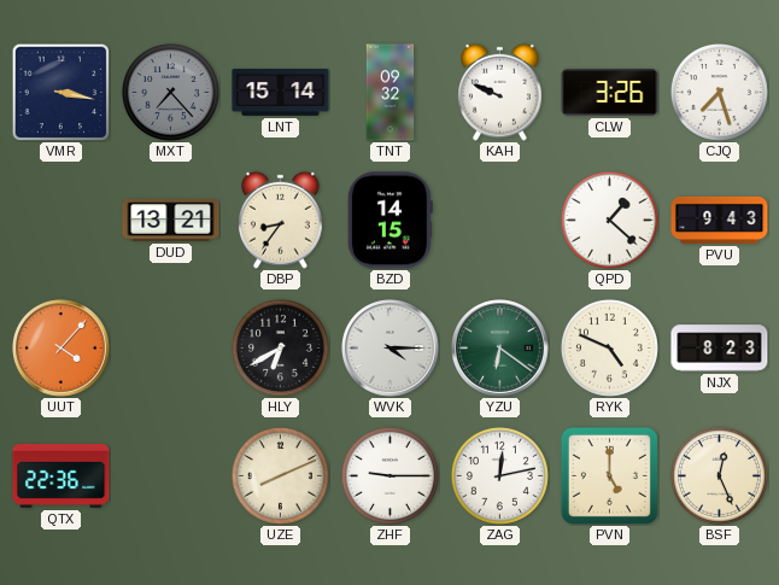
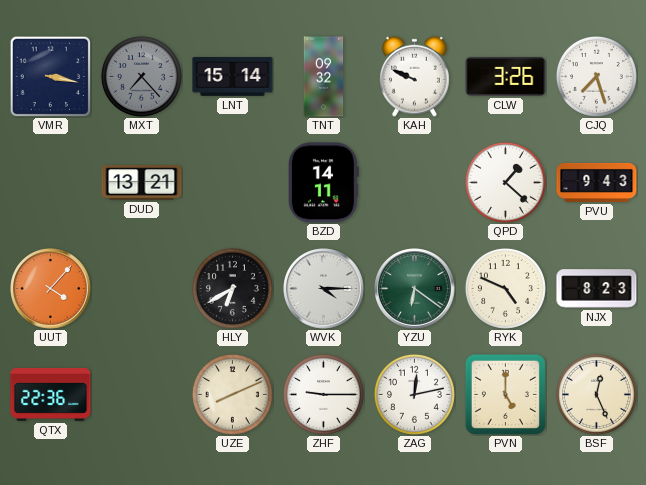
DBP: 8:36 -> none
BZD: 14:15 -> 14:11
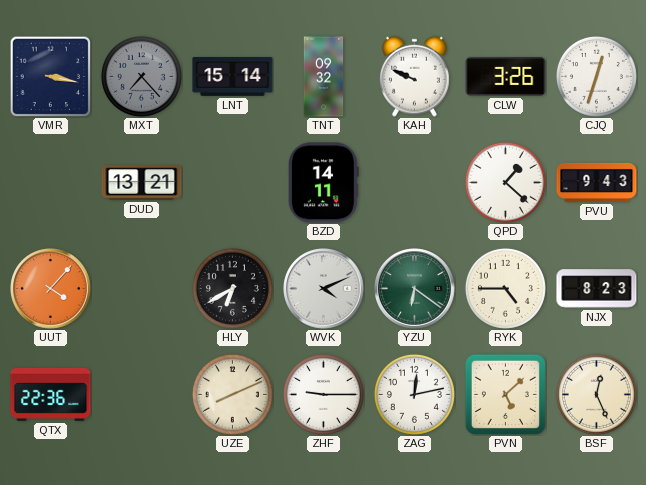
CJQ: 7:27 -> 12:33
WVK: 4:15 -> 4:11
RYK: 4:49 -> 4:45
PVN: 5:00 -> 5:08
